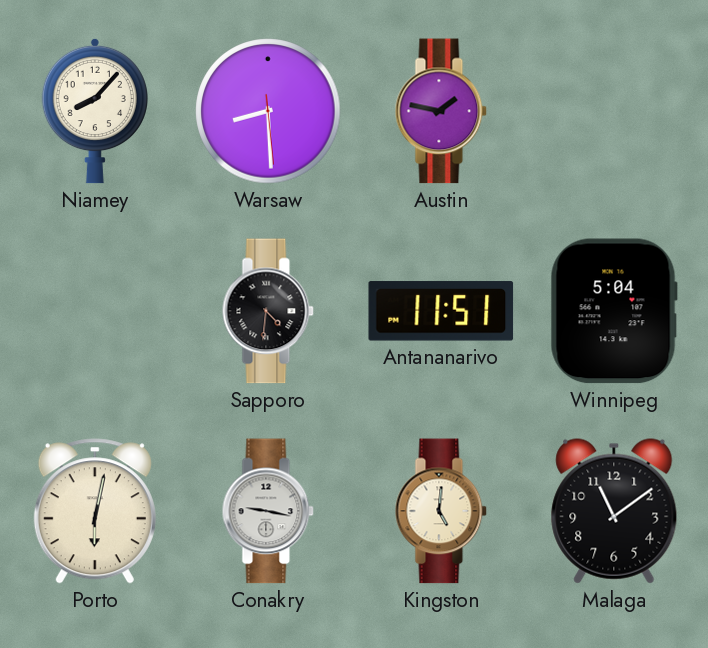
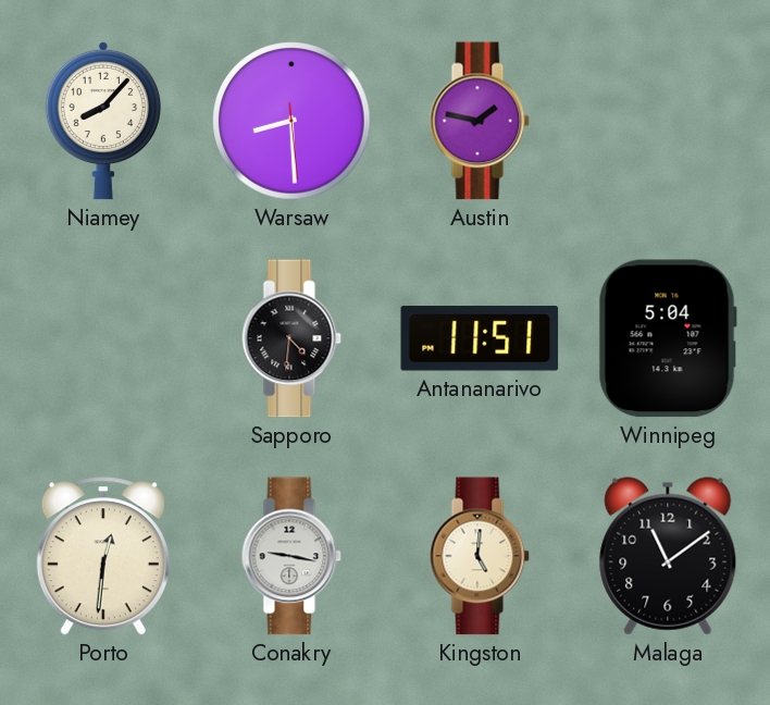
Porto: 6:02 -> 12:31
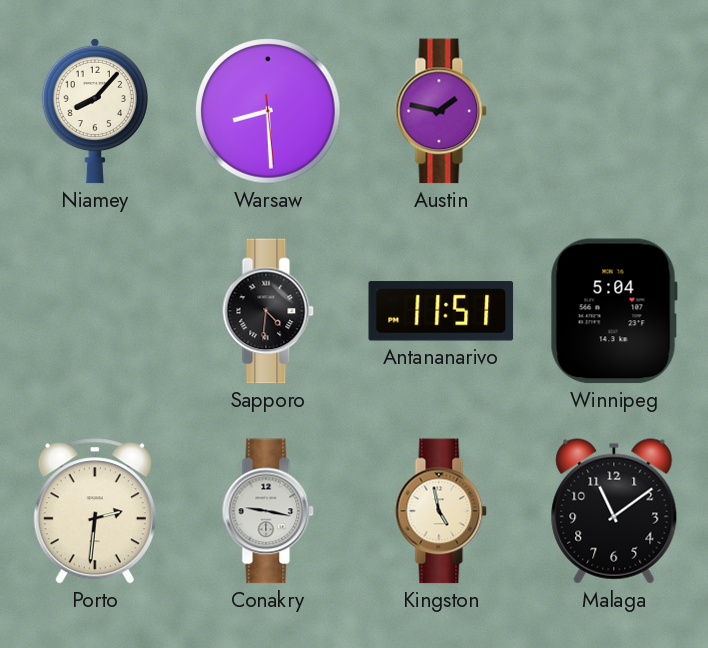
Porto: 12:31 -> 2:31
Kingston: 5:01 -> 4:58
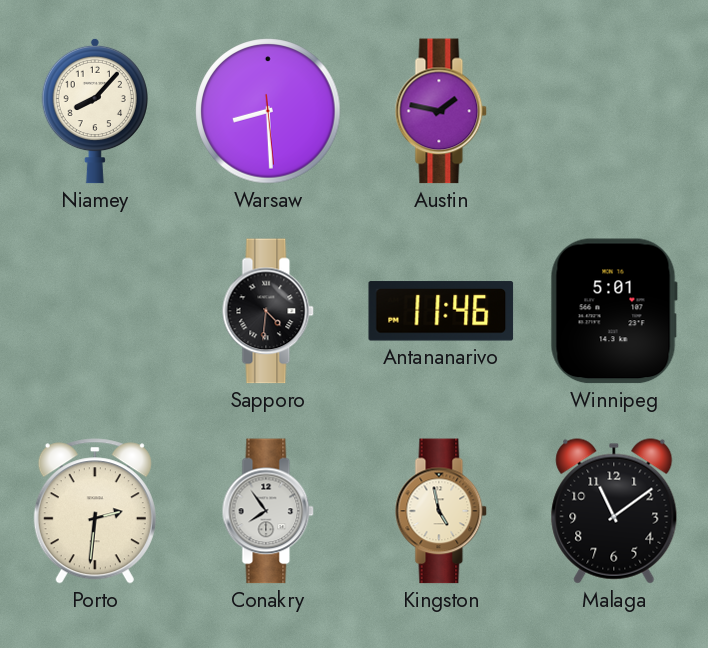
Antananarivo: 11:51 -> 11:46
Winnipeg: 5:04 -> 5:01
Conakry: 9:17 -> 7:54
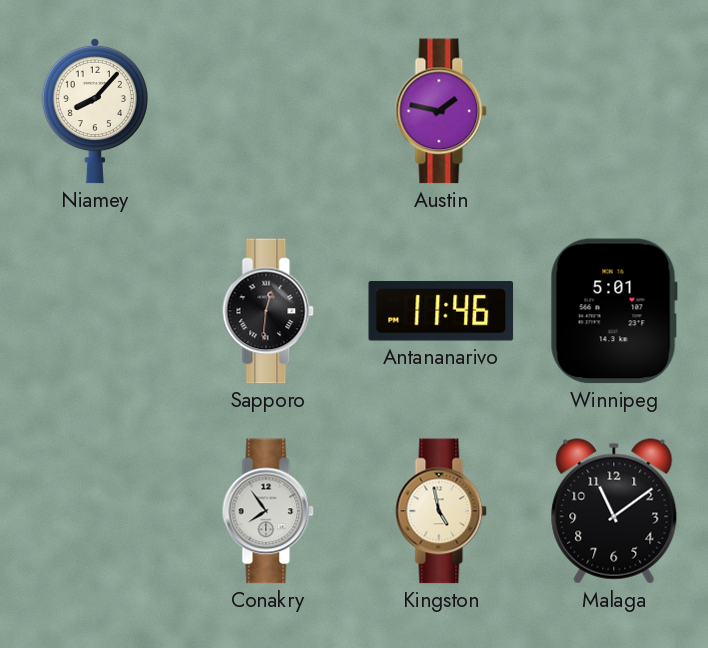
Warsaw: 8:29 -> none
Sapporo: 4:31 -> 12:31
Porto: 2:31 -> none
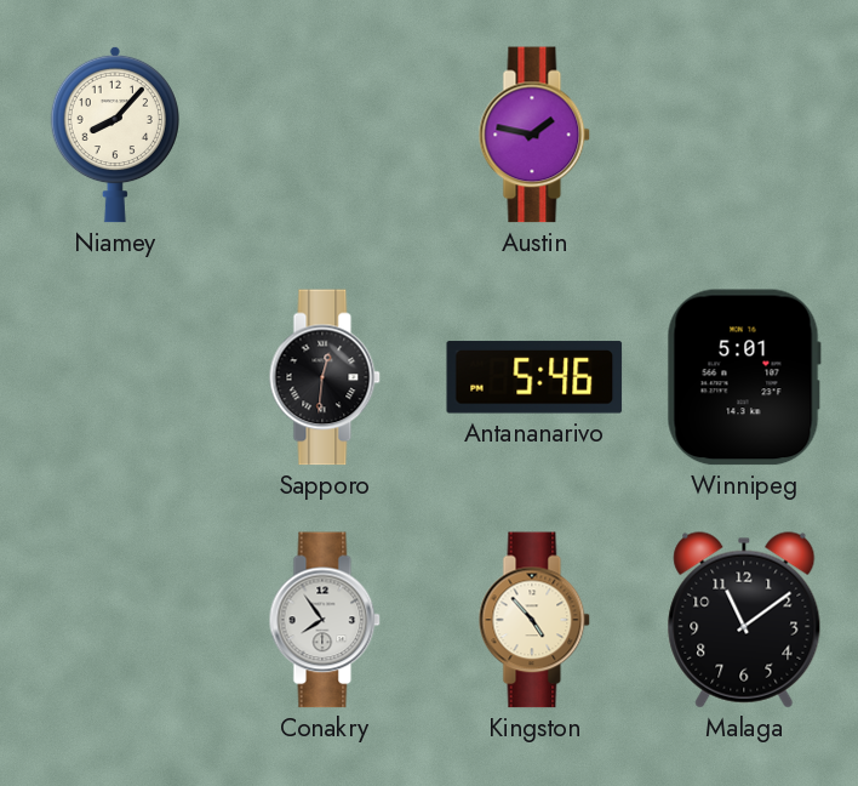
Antananarivo: 11:46 -> 5:46
Kingston: 4:58 -> 4:53
